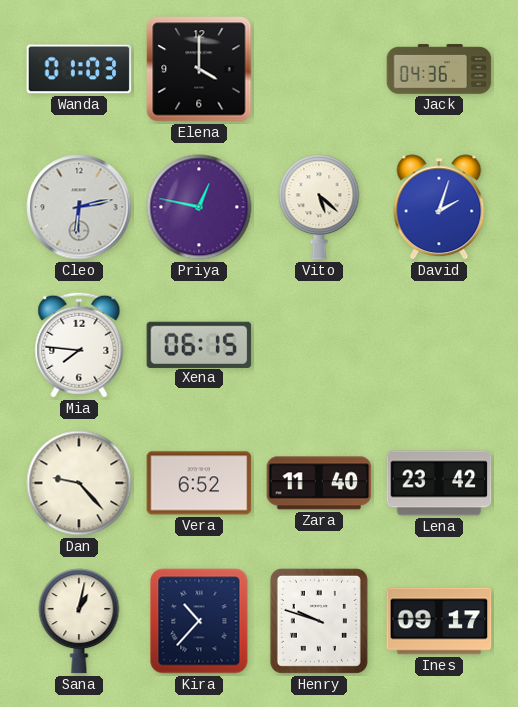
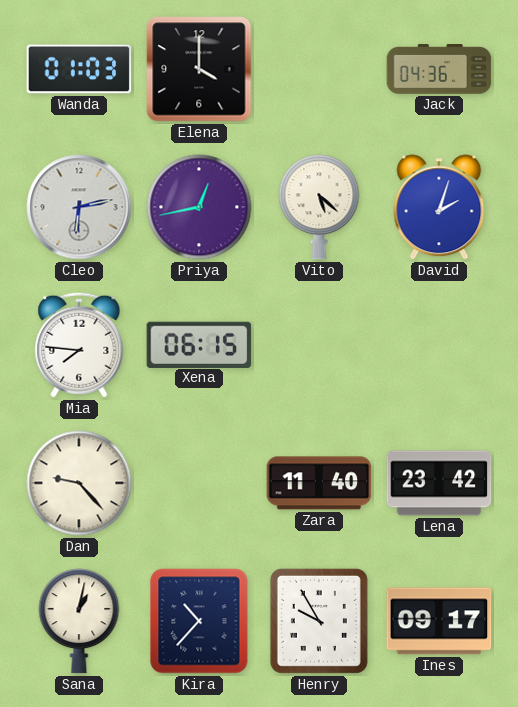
Priya: 12:47 -> 12:43
Vera: 6:52 -> none
Henry: 9:48 -> 9:55
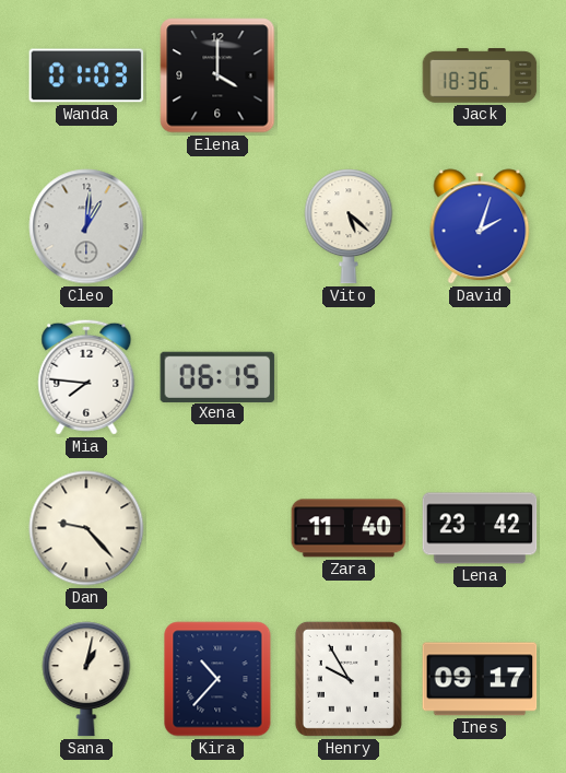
Jack: 04:36 -> 18:36
Cleo: 6:13 -> 1:01
Priya: 12:43 -> none
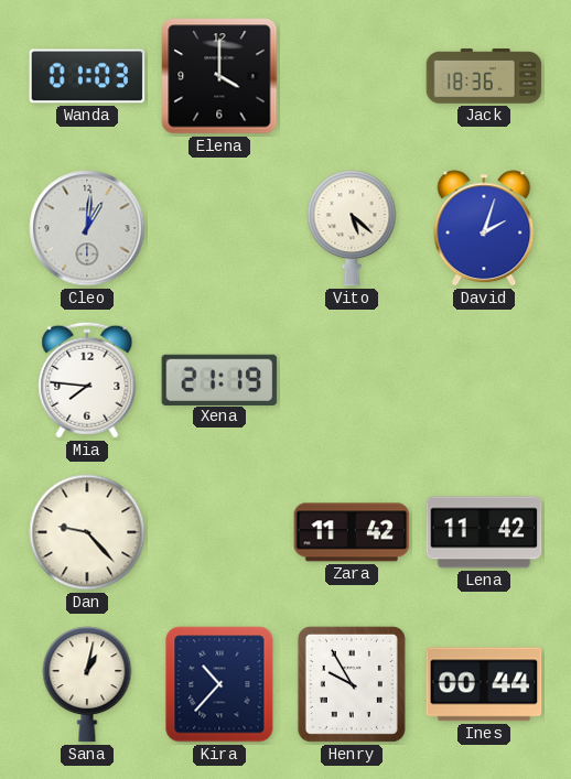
Xena: 06:15 -> 21:19
Zara: 11:40 -> 11:42
Lena: 23:42 -> 11:42
Ines: 09:17 -> 00:44
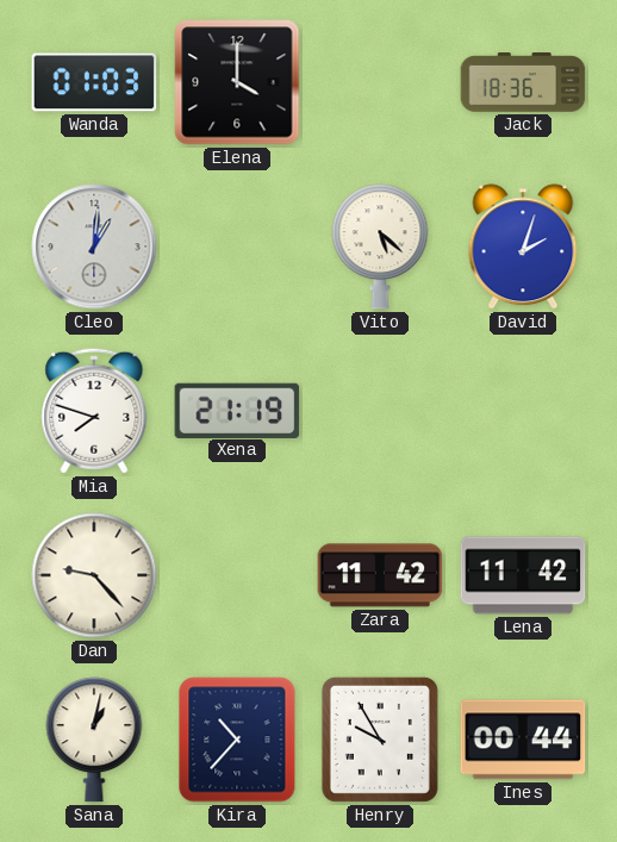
Mia: 7:46 -> 7:48
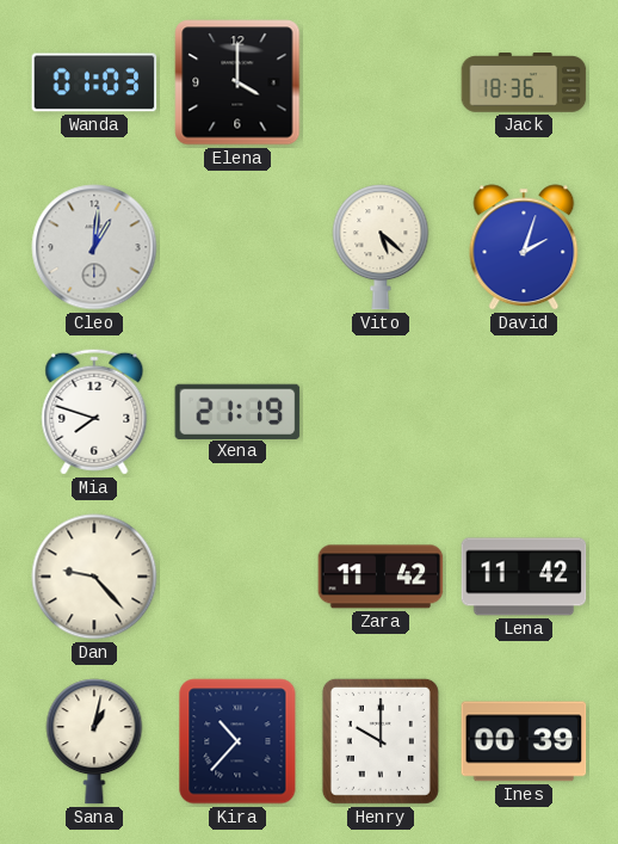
Henry: 9:55 -> 10:00
Ines: 00:44 -> 00:39
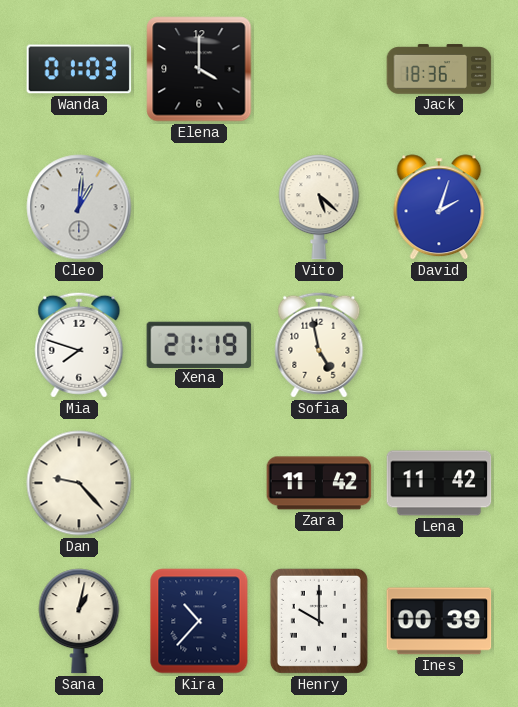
Sofia: none -> 4:58
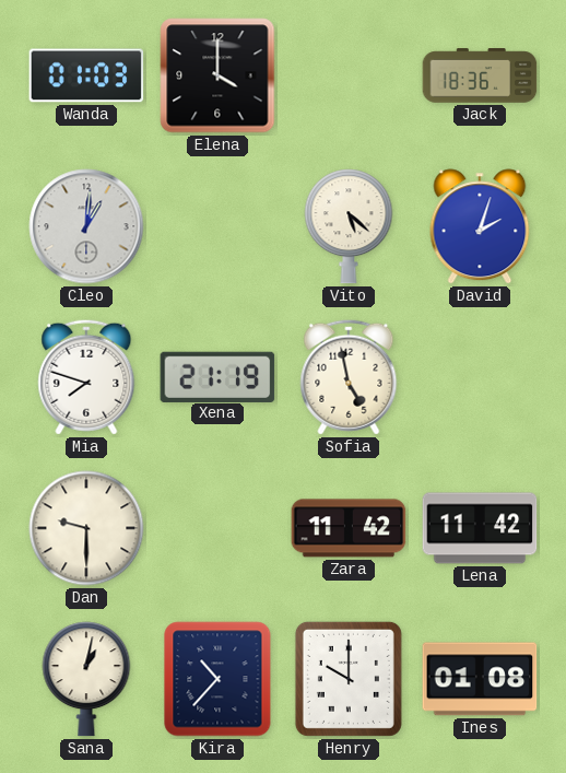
Dan: 9:23 -> 9:30
Ines: 00:39 -> 01:08
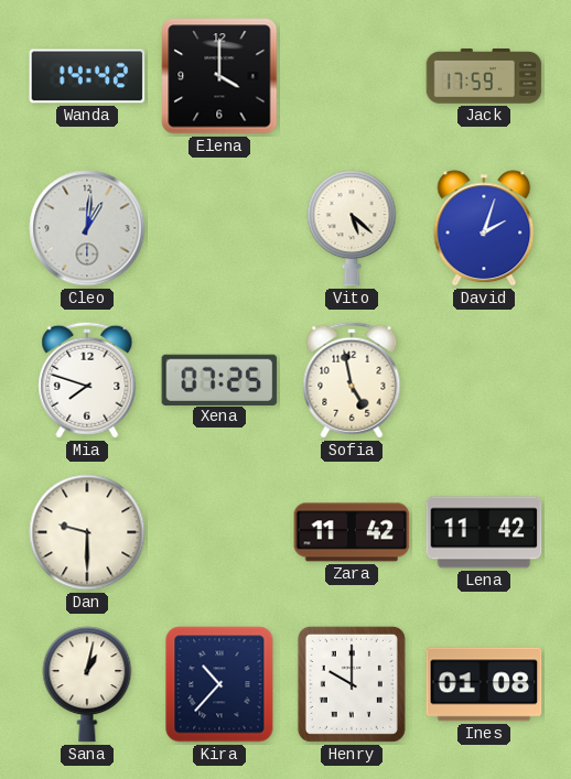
Wanda: 01:03 -> 14:42
Jack: 18:36 -> 17:59
Xena: 21:19 -> 07:25
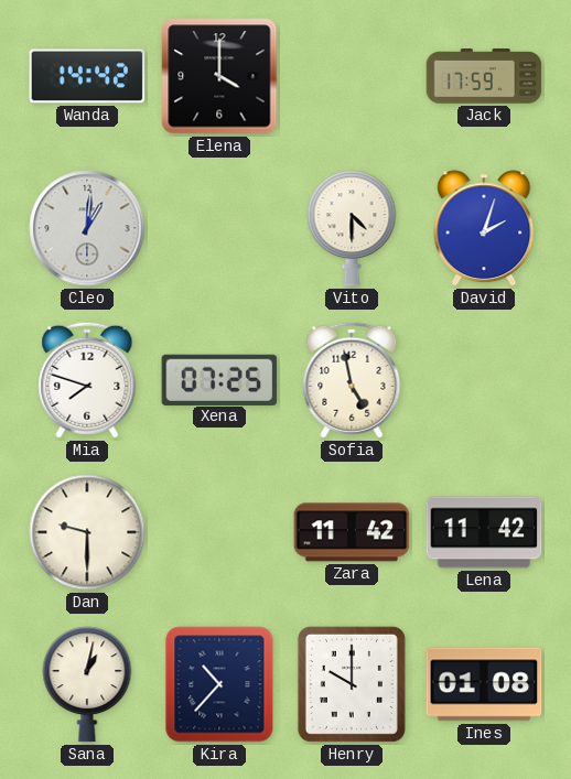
Vito: 5:22 -> 4:30
